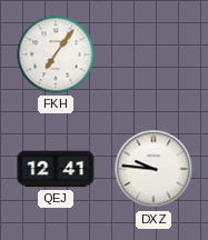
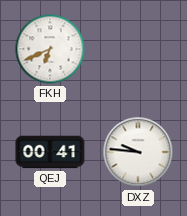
FKH: 7:06 -> 6:41
QEJ: 12:41 -> 00:41
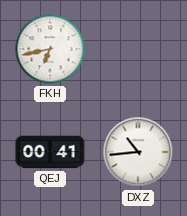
FKH: 6:41 -> 6:43
DXZ: 9:46 -> 10:44
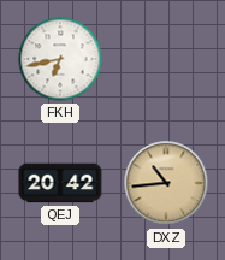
QEJ: 00:41 -> 20:42
DXZ dial: white -> champagne
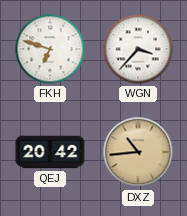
FKH: 6:43 -> 6:48
WGN: none -> 3:37
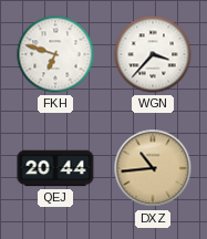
QEJ: 20:42 -> 20:44
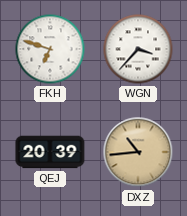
QEJ: 20:44 -> 20:39
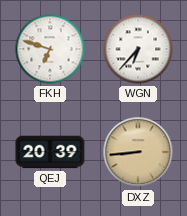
WGN: 3:37 -> 6:37
DXZ: 10:44 -> 8:44
